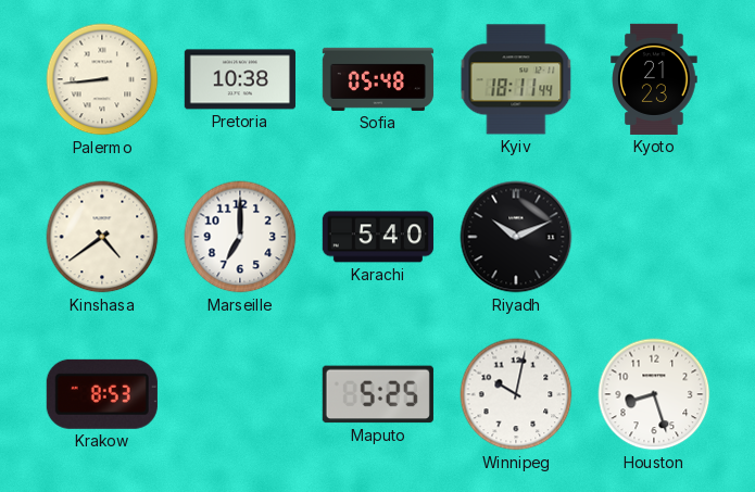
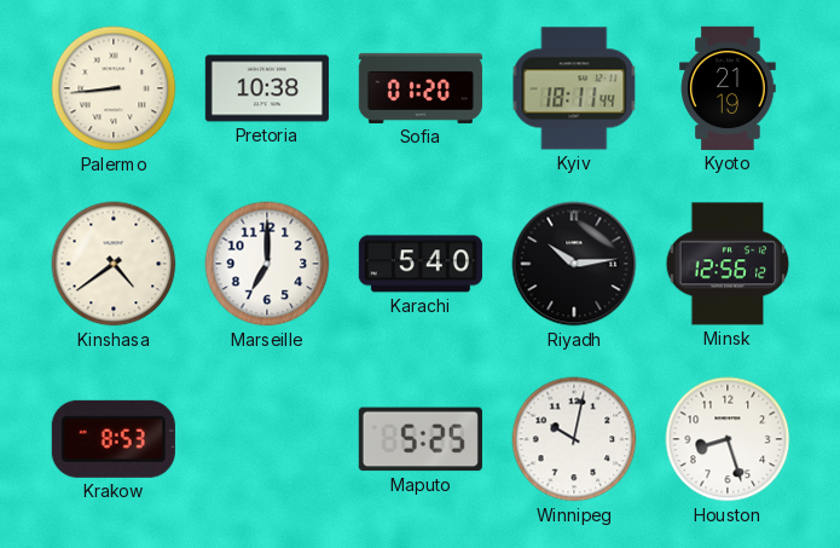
Sofia: 05:48 -> 01:20
Kyoto: 21:23 -> 21:19
Riyadh: 10:11 -> 10:14
Minsk: none -> 12:56
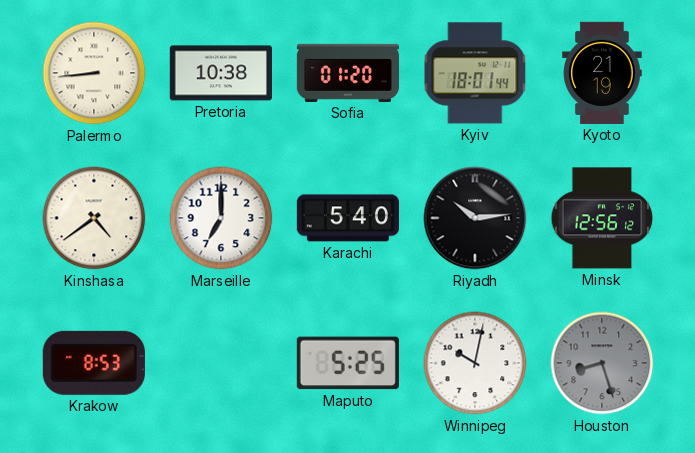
Kyiv: 18:11 -> 18:01
Houston dial: white -> grey
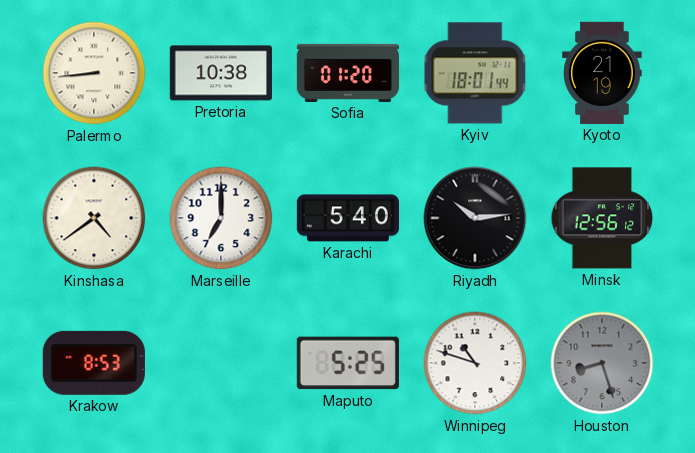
Winnipeg: 10:02 -> 10:48
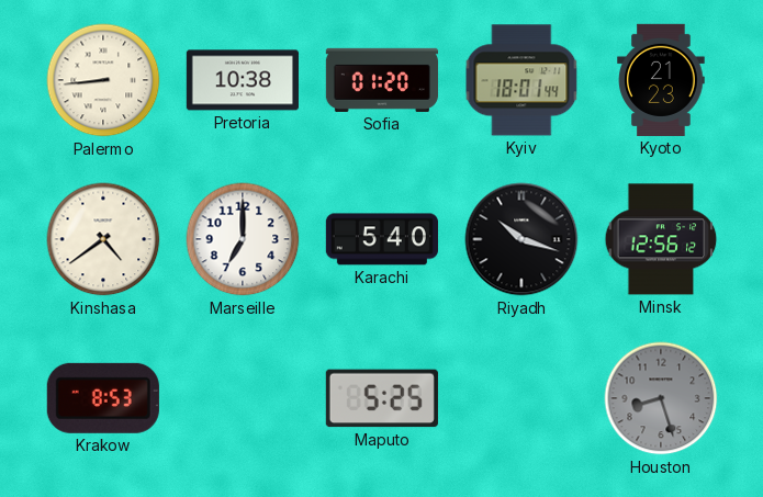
Kyoto: 21:19 -> 21:23
Riyadh: 10:14 -> 10:18
Winnipeg: 10:48 -> none
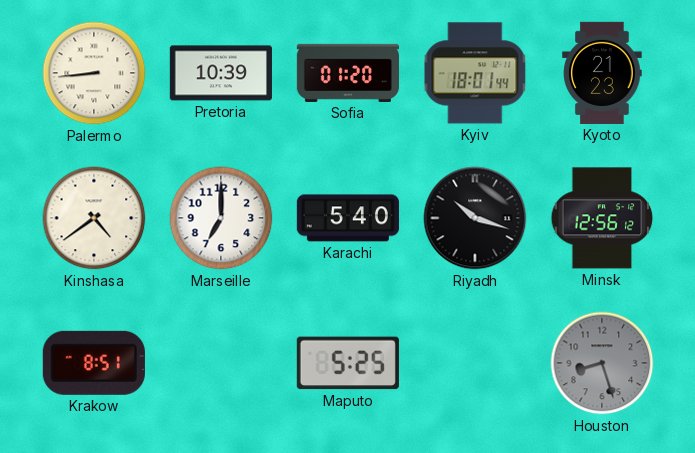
Pretoria: 10:38 -> 10:39
Krakow: 8:53 -> 8:51
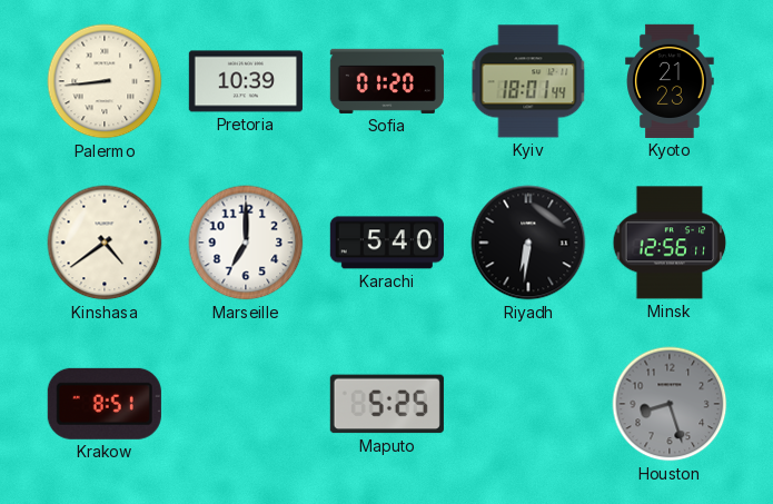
Riyadh: 10:18 -> 6:31
Minsk: 12:56:12 -> 12:56:11
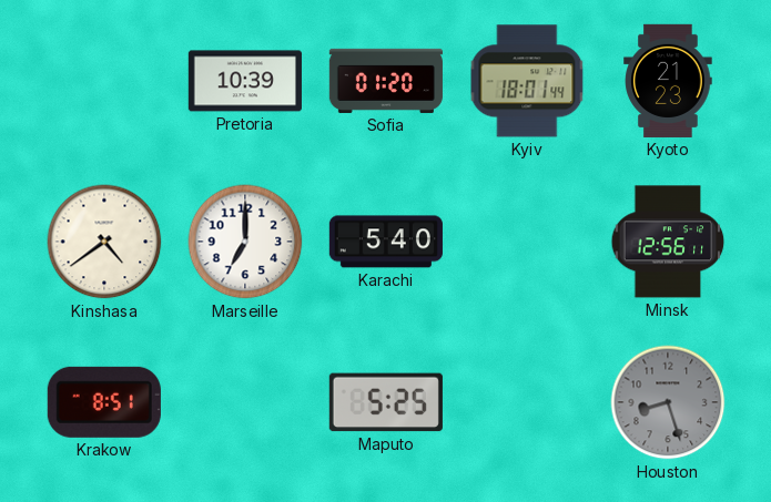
Palermo: 8:44 -> none
Riyadh: 6:31 -> none
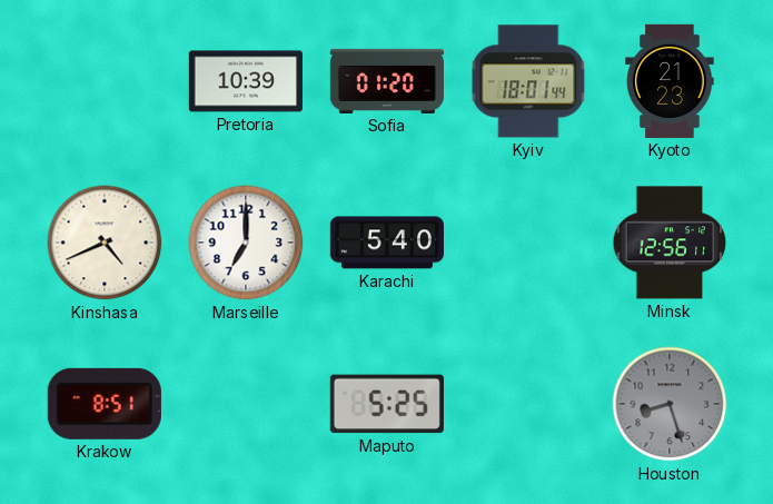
Kinshasa: 4:39 -> 4:41
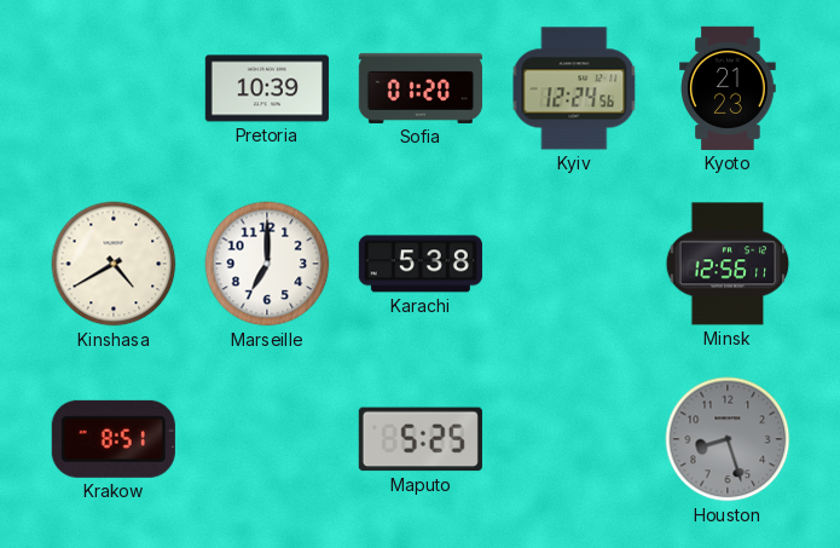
Kyiv: 18:01 -> 12:24
Kinshasa: 4:41 -> 4:40
Karachi: 5:40 -> 5:38
